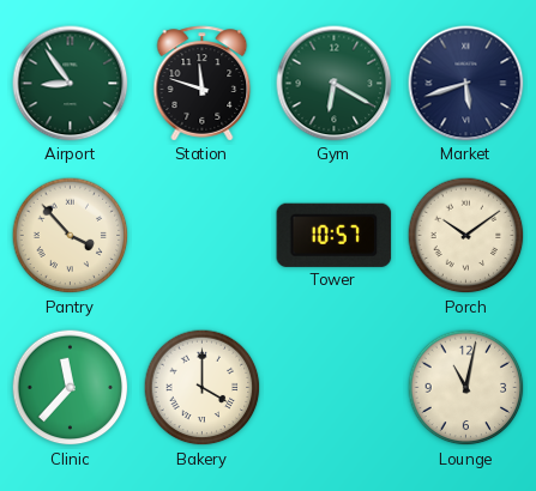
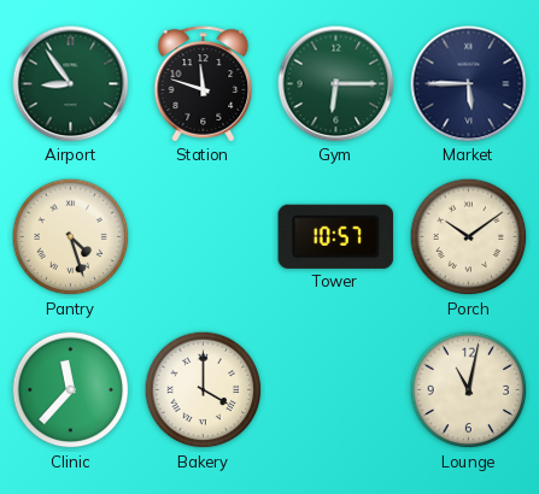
Gym: 6:20 -> 6:15
Market: 5:42 -> 5:45
Pantry: 3:53 -> 4:27
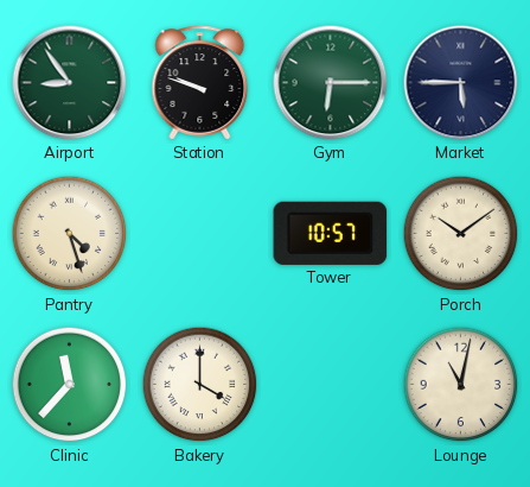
Station: 11:48 -> 9:48
